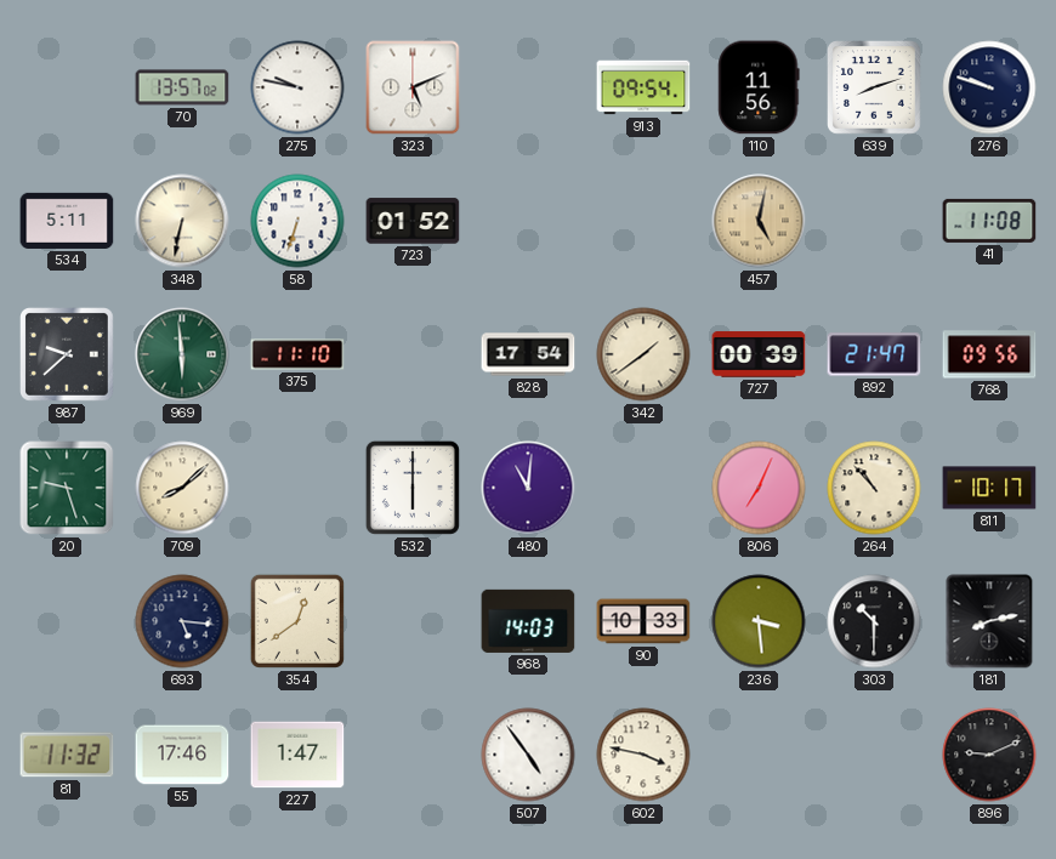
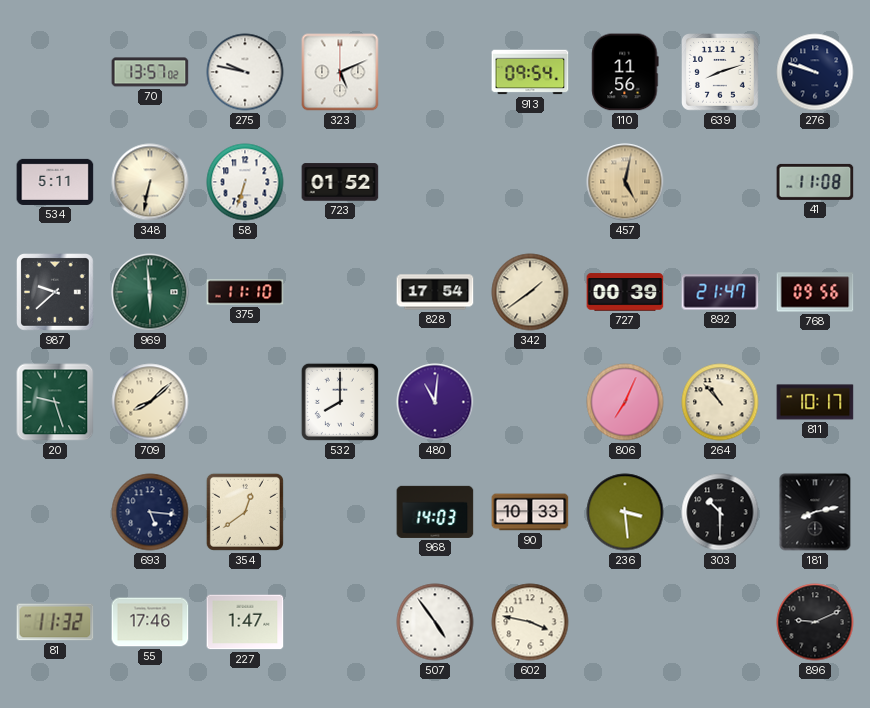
532: 6:00 -> 8:00
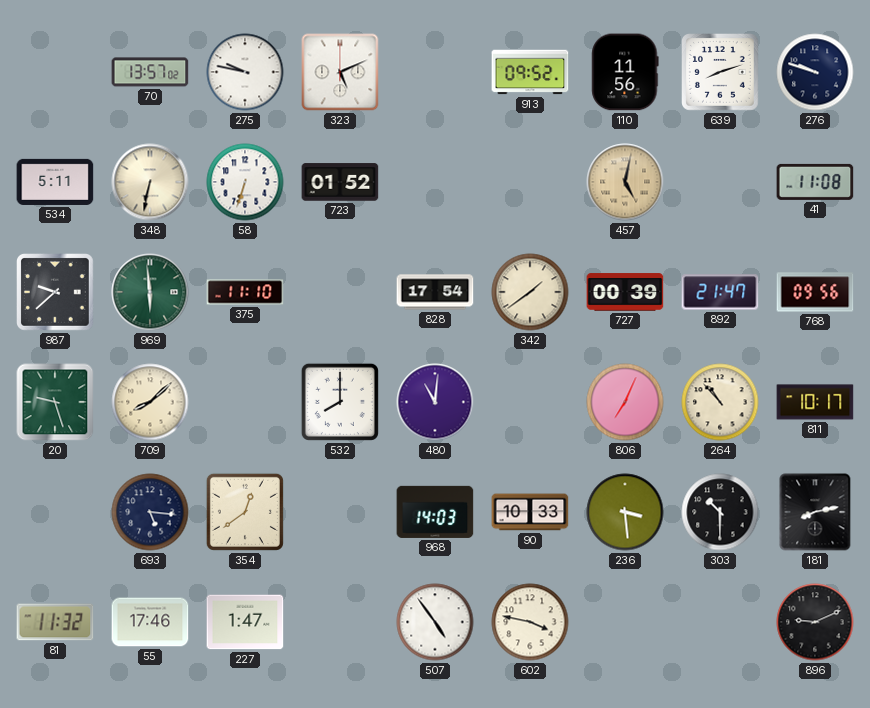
913: 09:54 -> 09:52
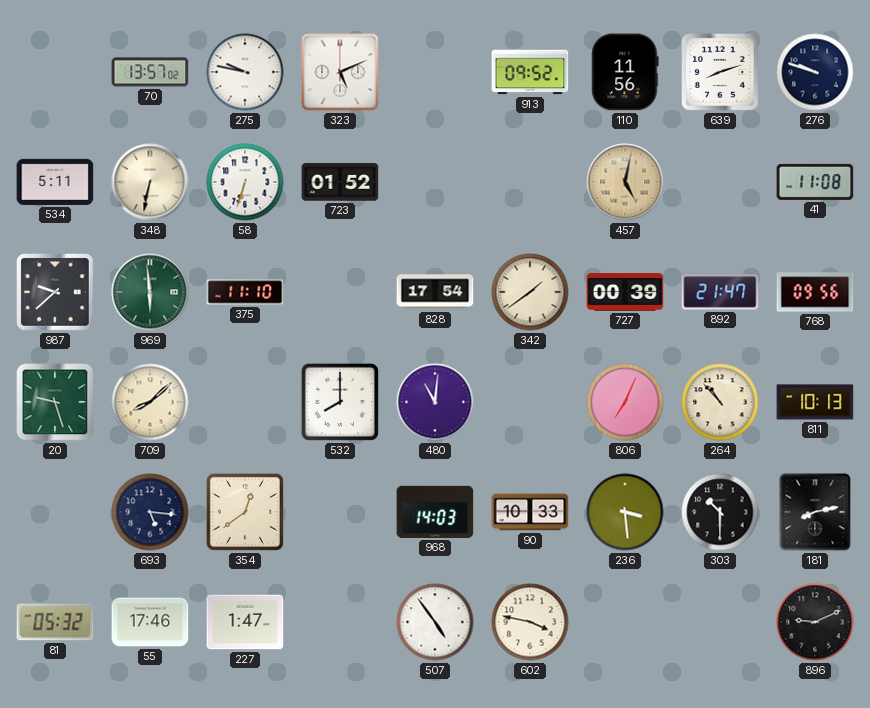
811: 10:17 -> 10:13
81: 11:32 -> 05:32
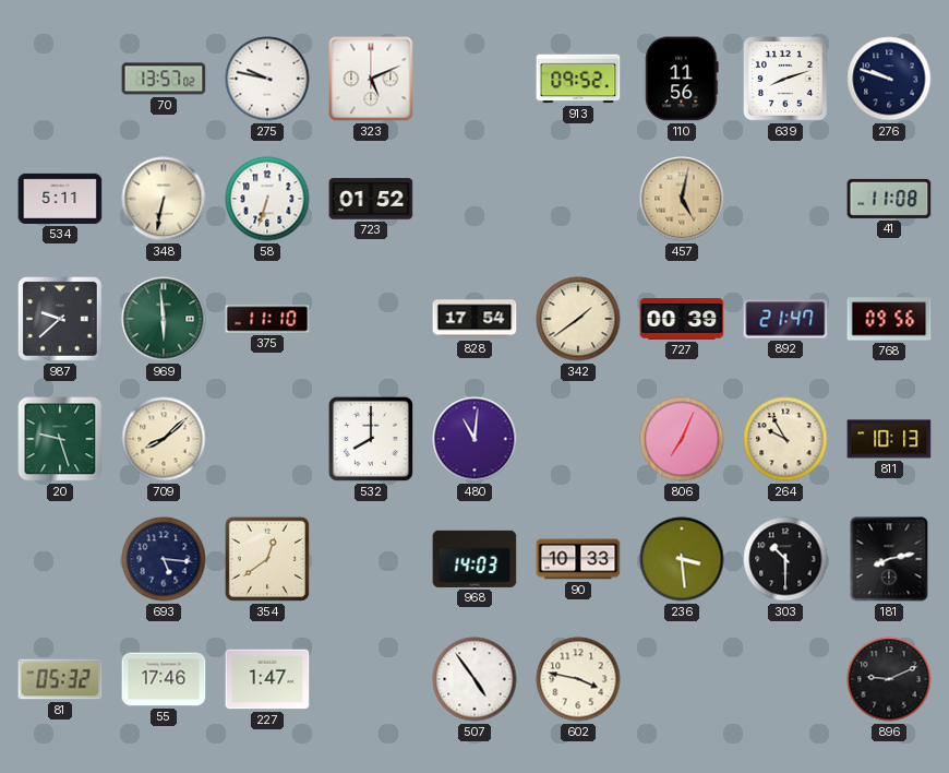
264: 10:53 -> 9:55
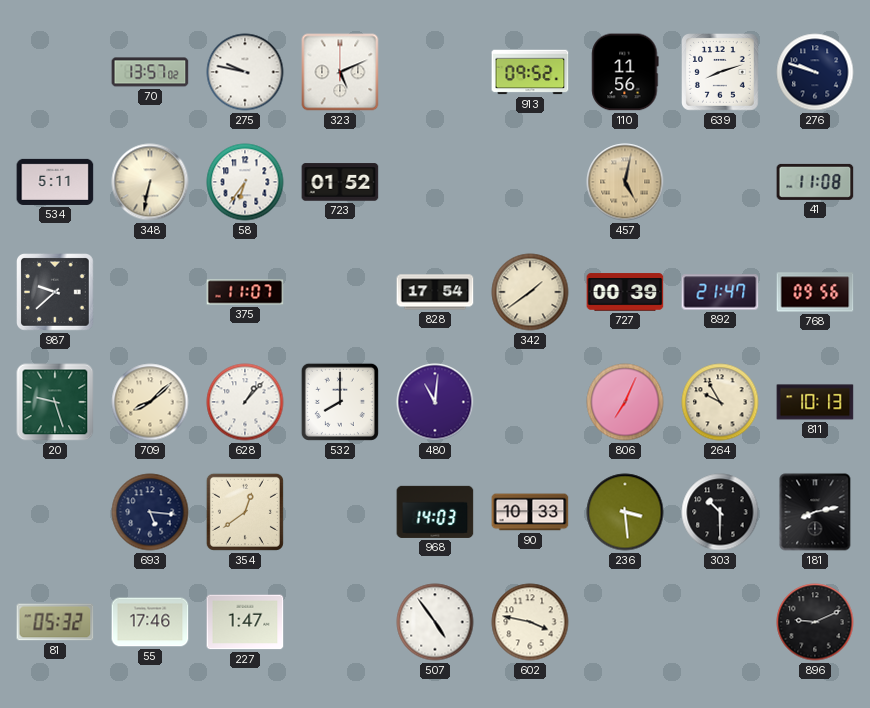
58: 6:33 -> 6:36
969: 5:59 -> none
375: 11:10 -> 11:07
628: none -> 1:07
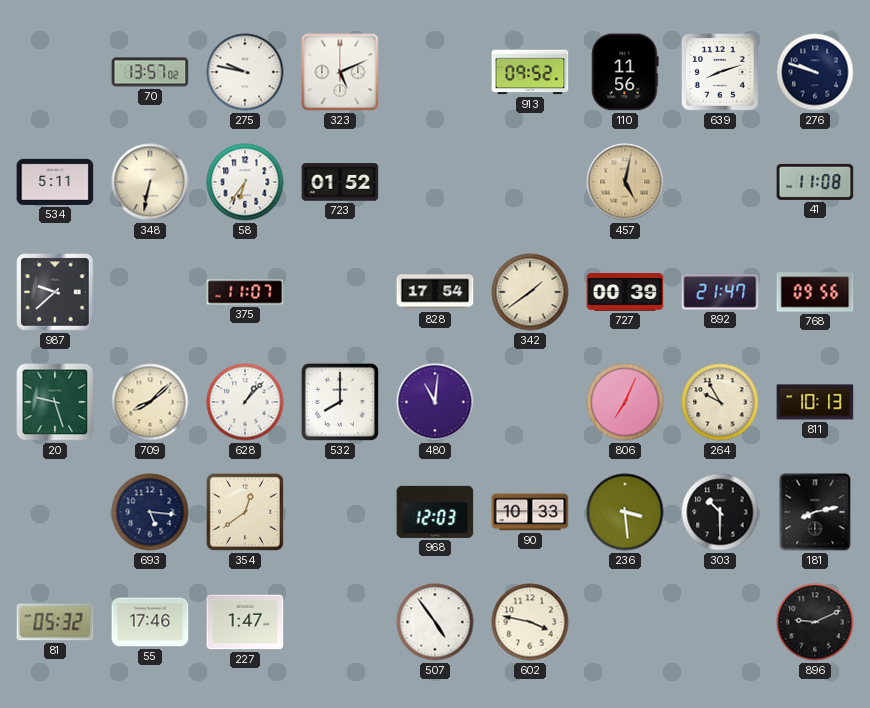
968: 14:03 -> 12:03
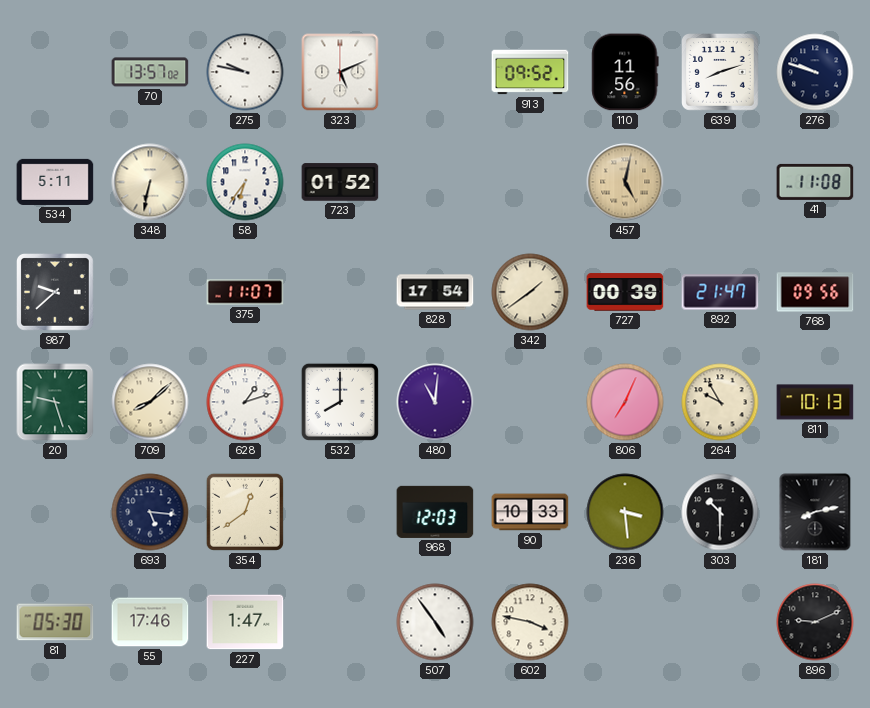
628: 1:07 -> 1:12
81: 05:32 -> 05:30
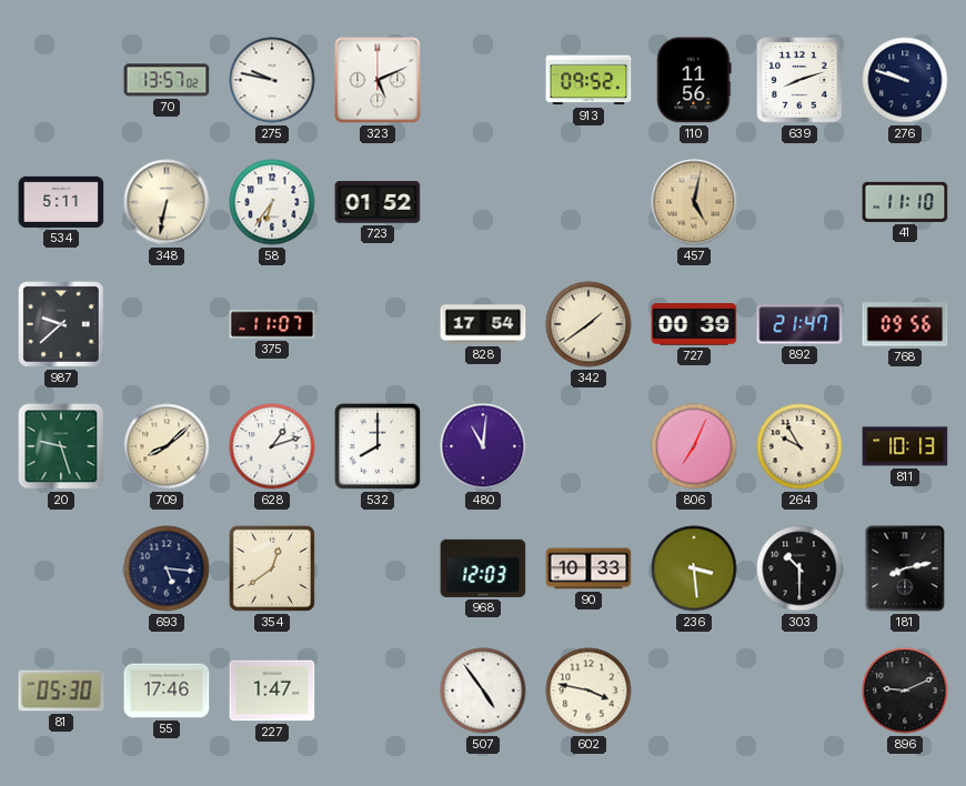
41: 11:08 -> 11:10
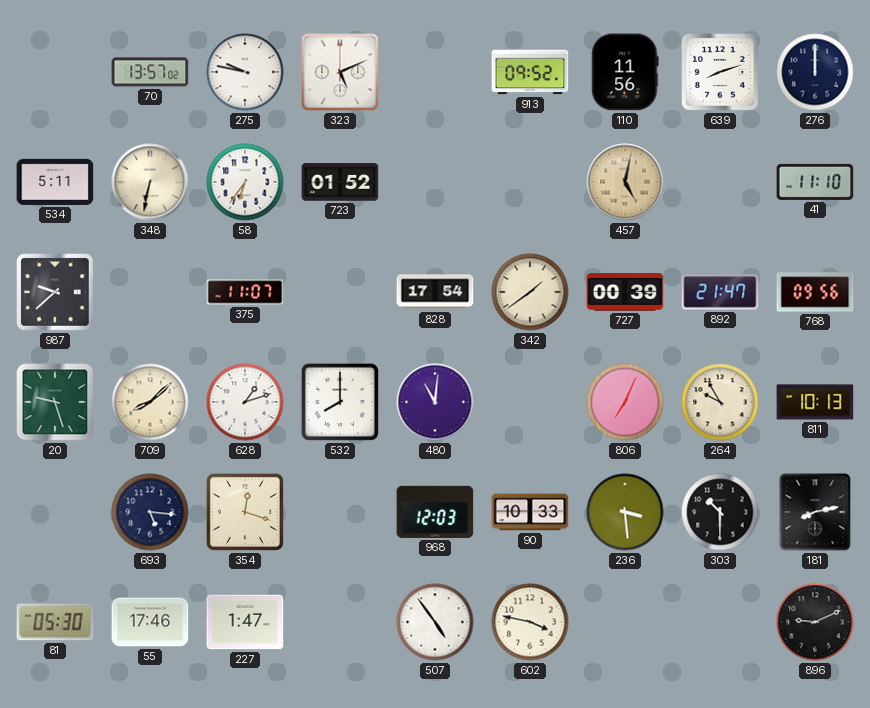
276: 9:48 -> 12:00
354: 12:39 -> 12:18
